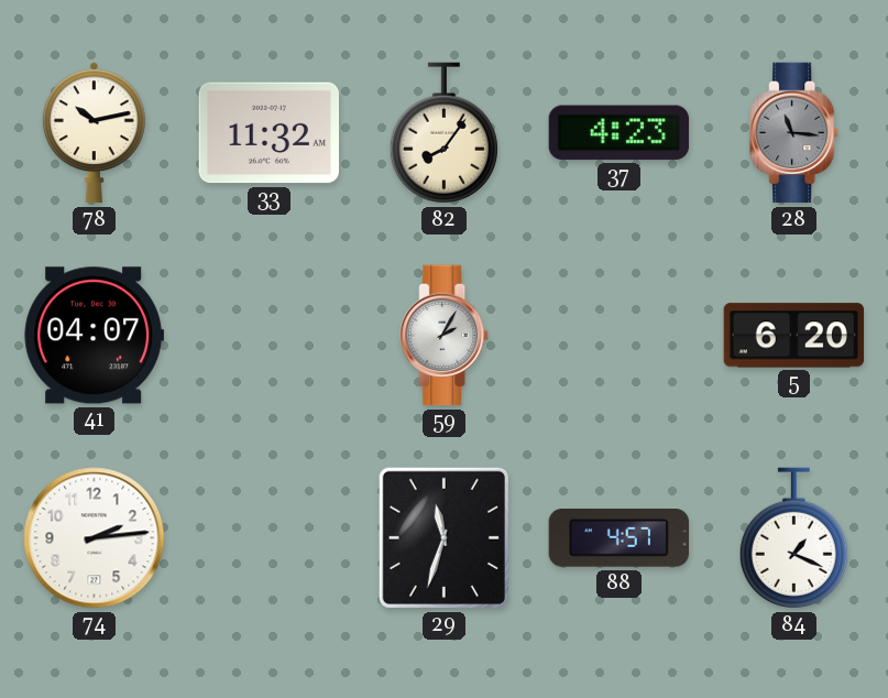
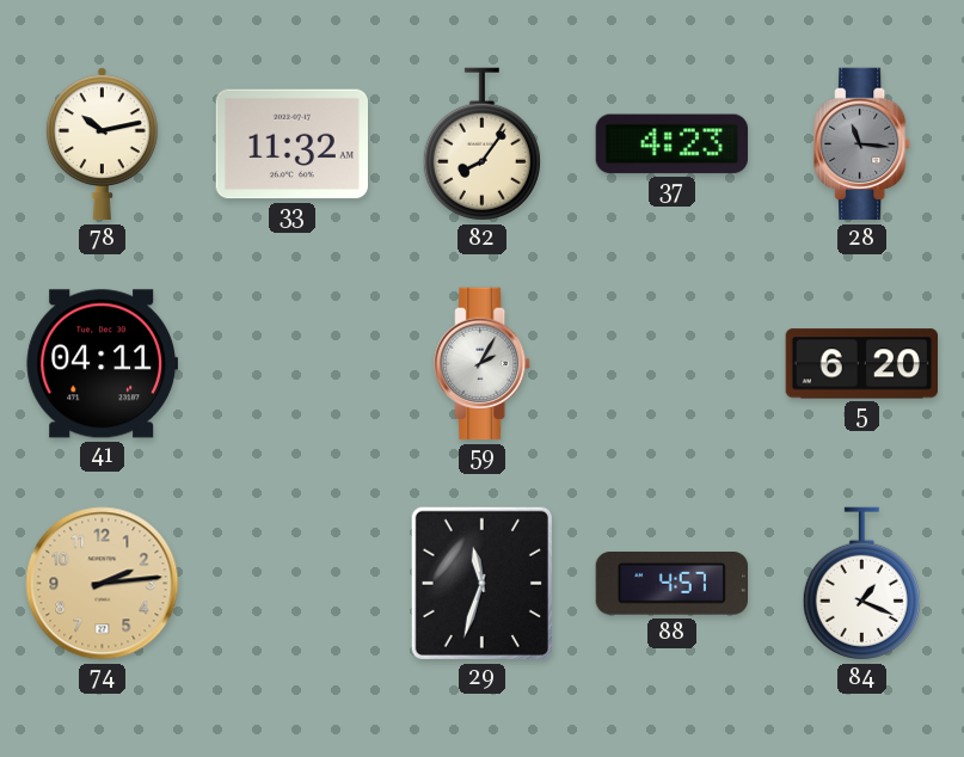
41: 04:07 -> 04:11
74 dial: white -> champagne
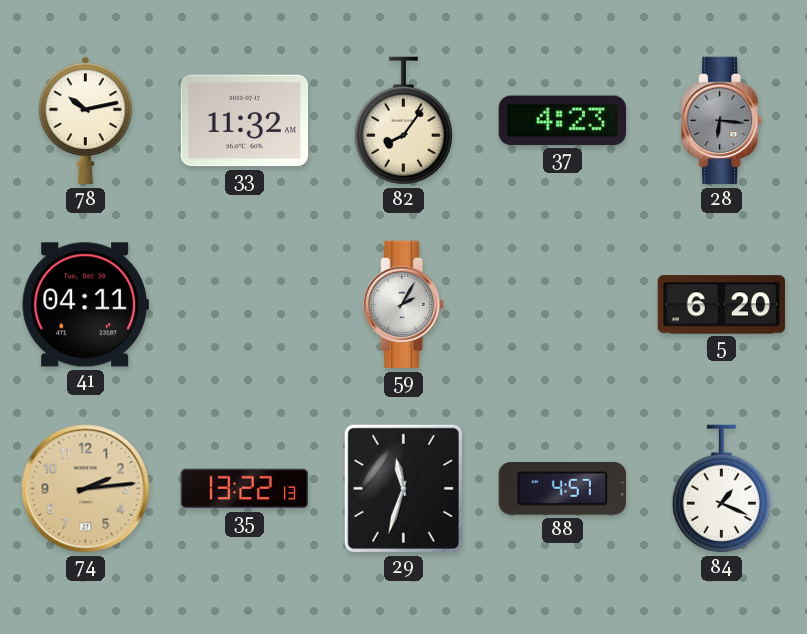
28: 11:16 -> 6:16
35: none -> 13:22
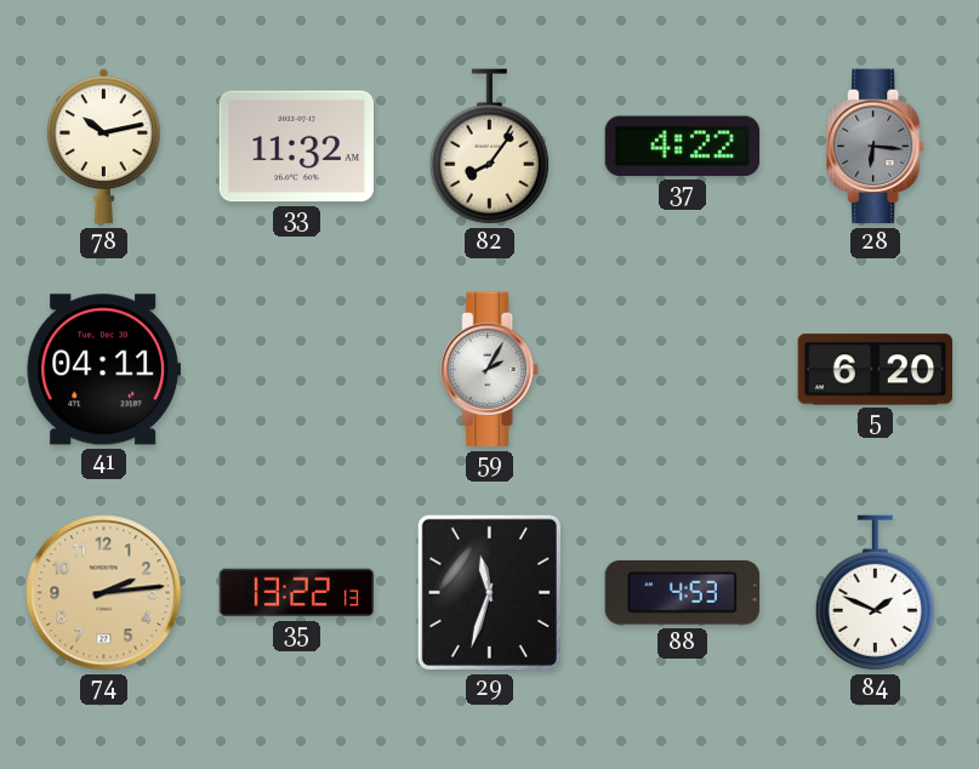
37: 4:23 -> 4:22
88: 4:57 -> 4:53
84: 1:19 -> 1:49
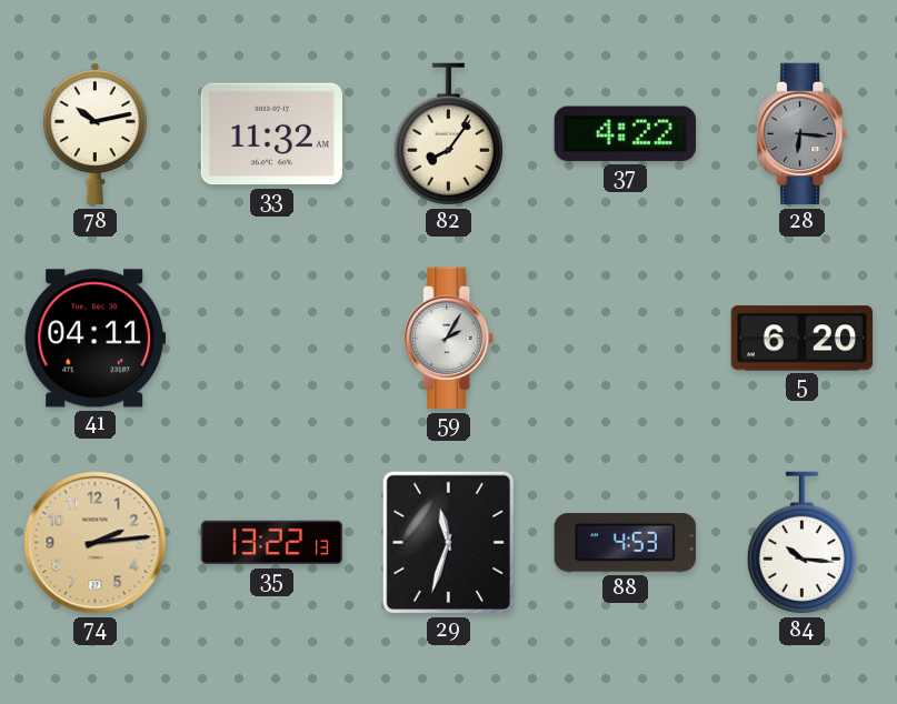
84: 1:49 -> 10:16
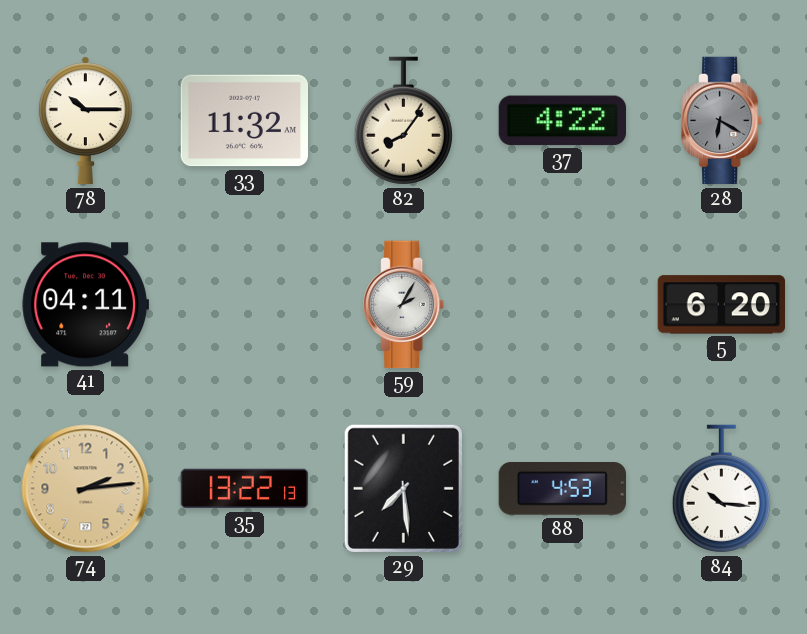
78: 10:13 -> 10:15
28: 6:16 -> 6:20
29: 11:33 -> 7:29
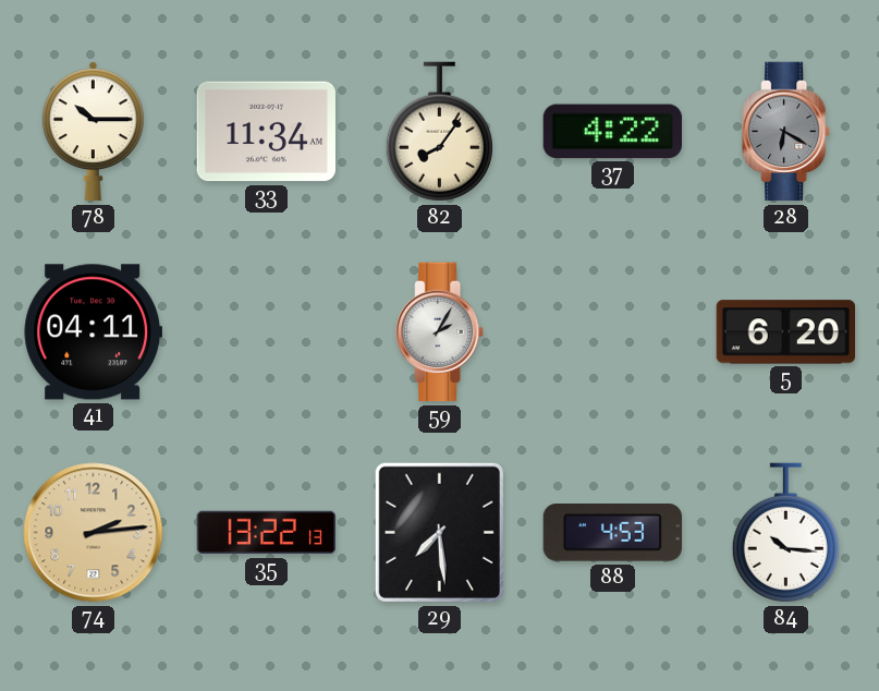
33: 11:32 -> 11:34
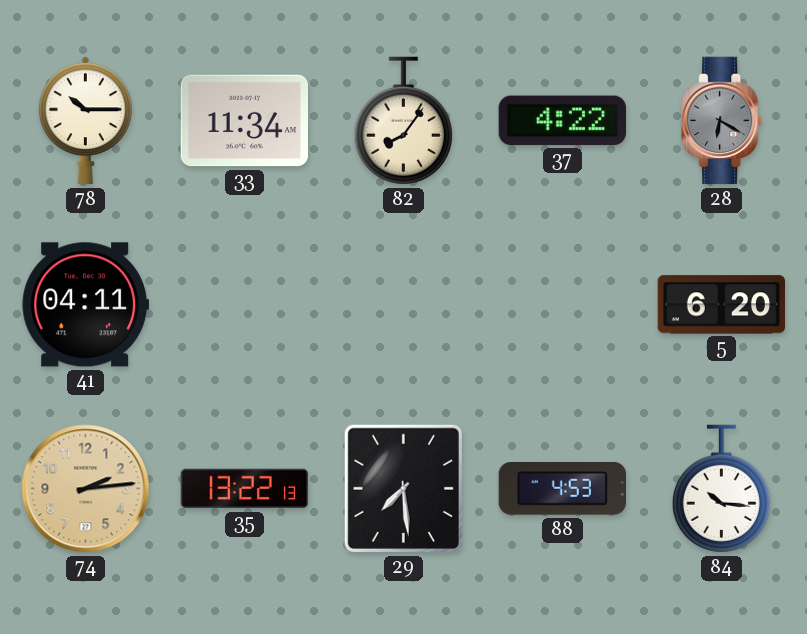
59: 2:05 -> none
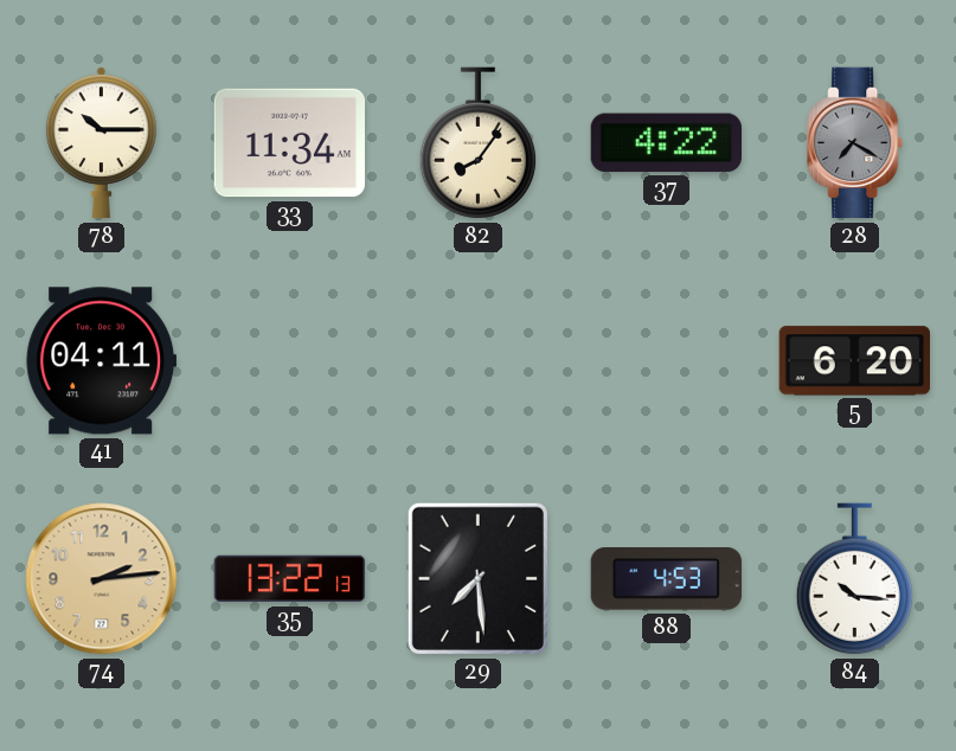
28: 6:20 -> 7:20
